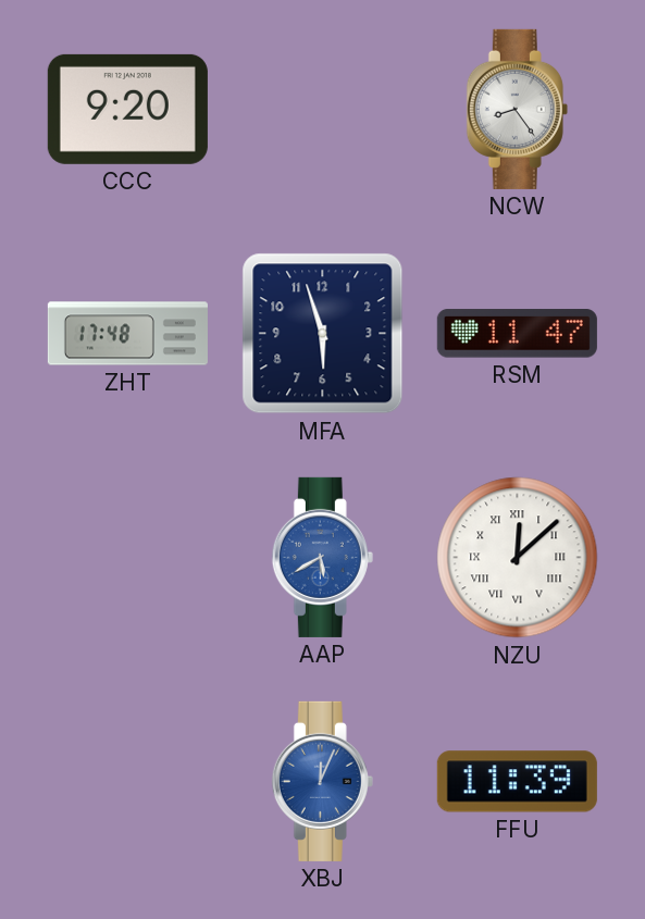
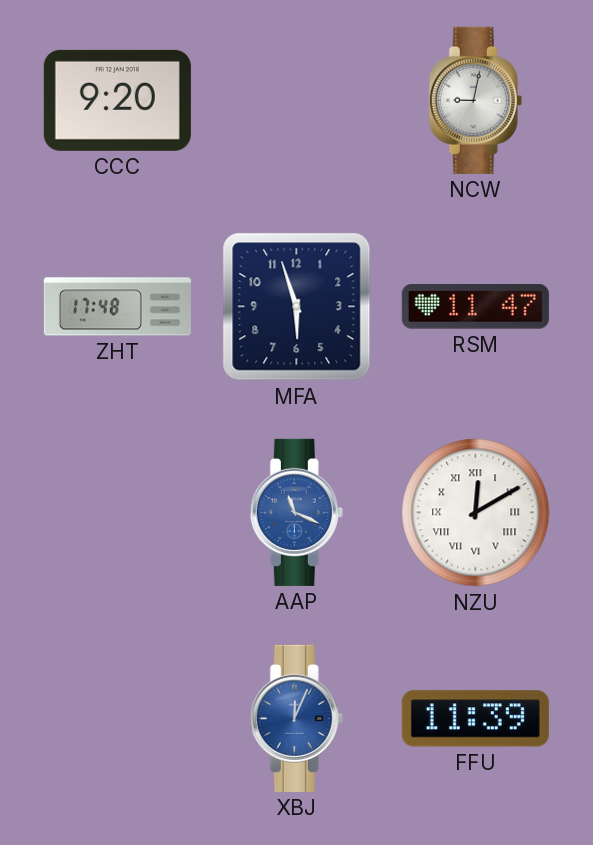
NCW: 8:24 -> 9:02
AAP: 5:40 -> 11:19
NZU: 12:08 -> 12:10
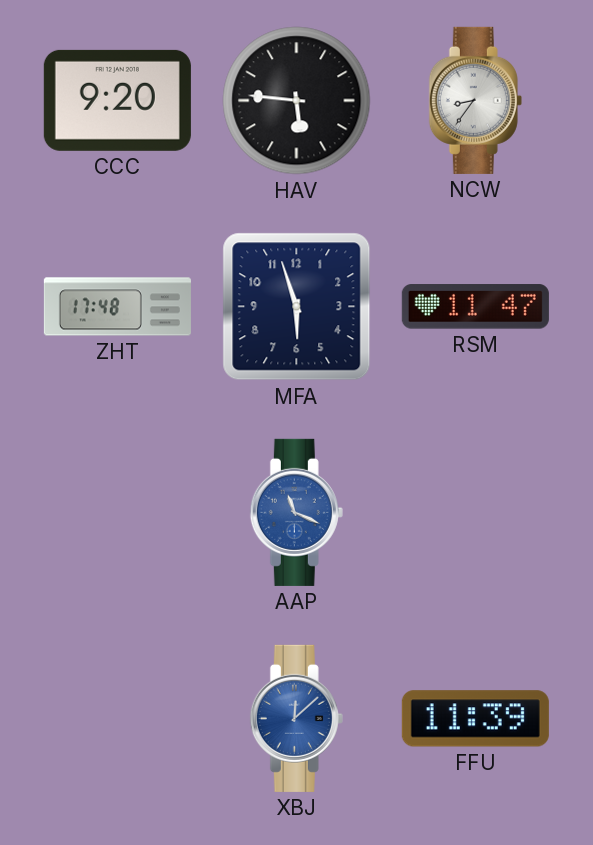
HAV: none -> 5:46
NCW: 9:02 -> 8:36
NZU: 12:10 -> none
XBJ: 12:04 -> 12:08
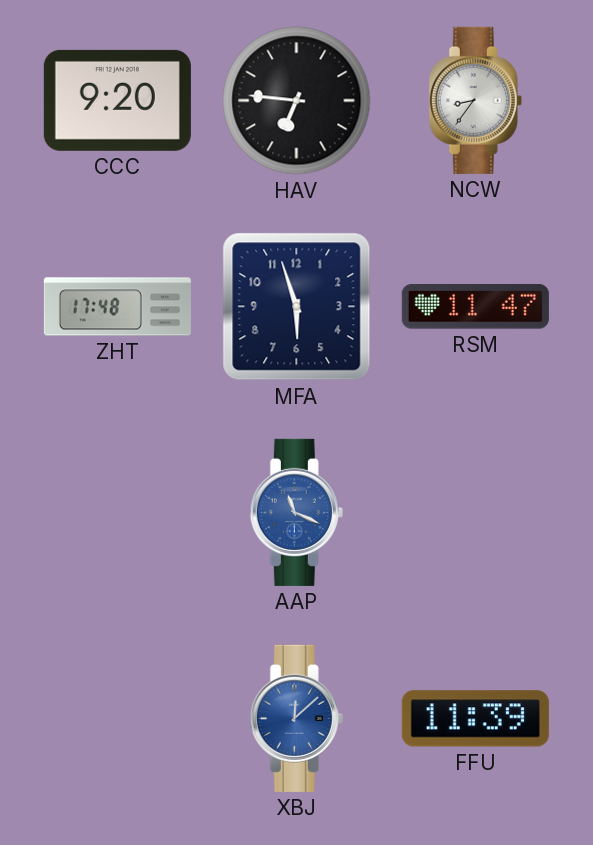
HAV: 5:46 -> 6:46
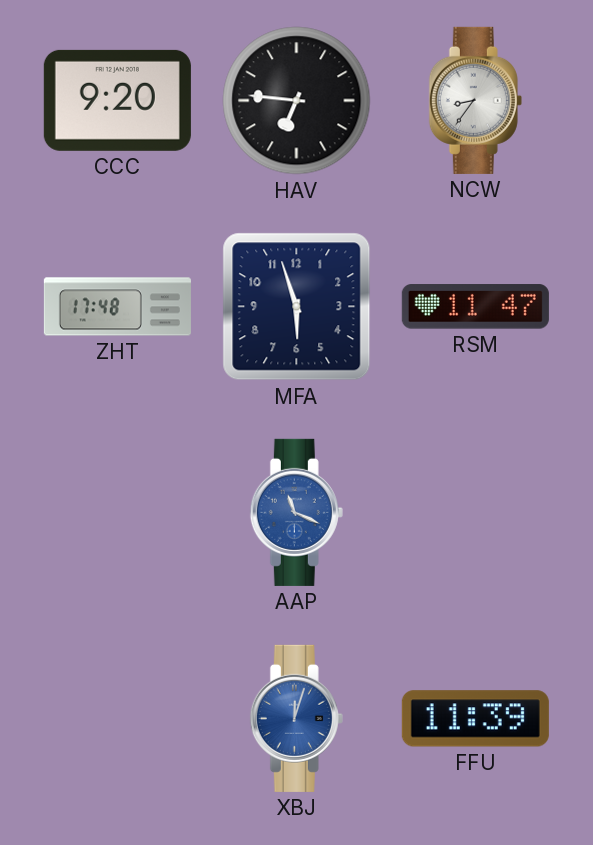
XBJ: 12:08 -> 12:03
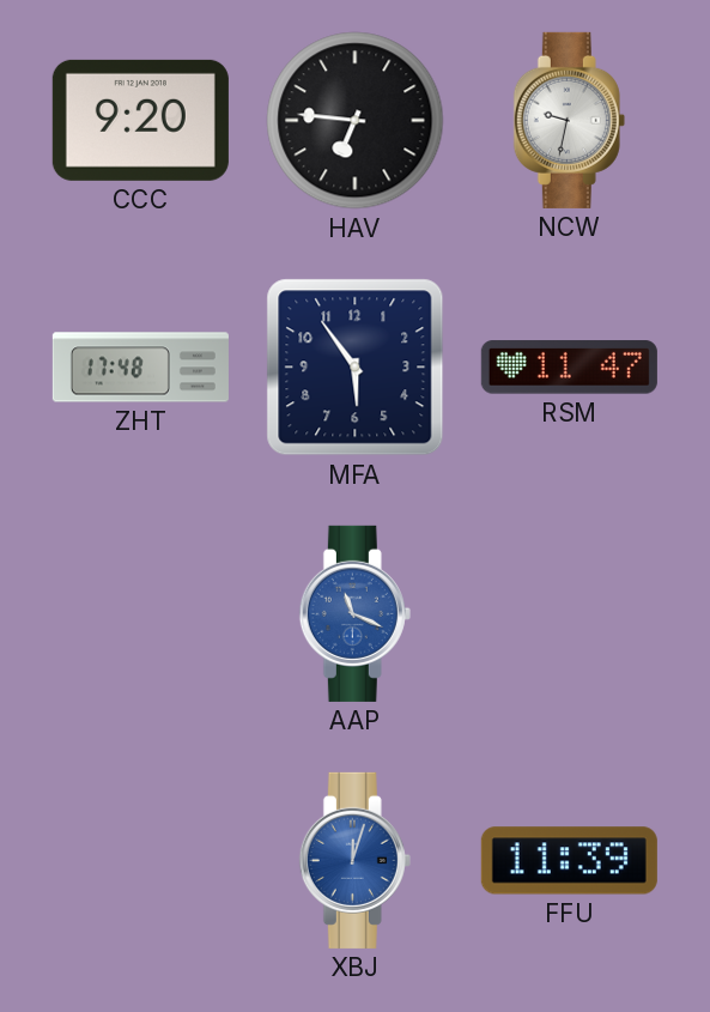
NCW: 8:36 -> 9:32
MFA: 5:57 -> 5:54
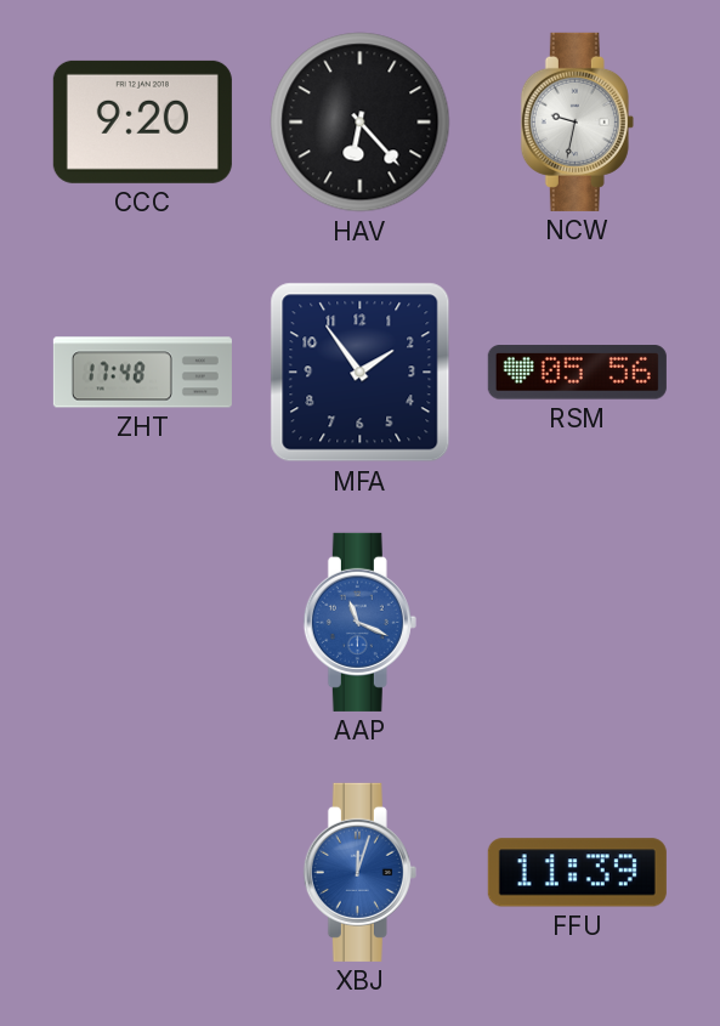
HAV: 6:46 -> 6:23
MFA: 5:54 -> 1:54
RSM: 11:47 -> 05:56
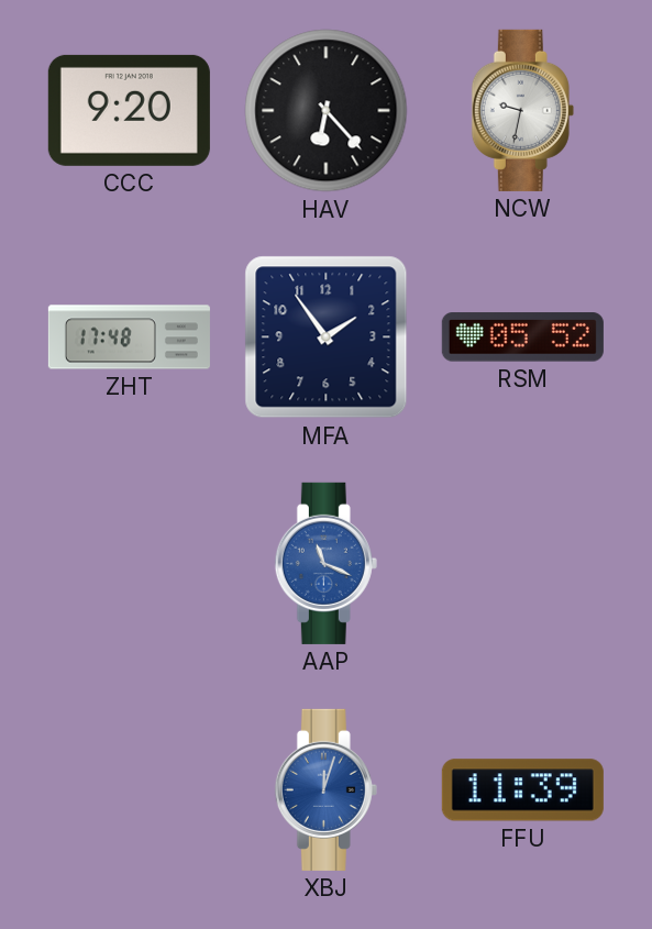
RSM: 05:56 -> 05:52
